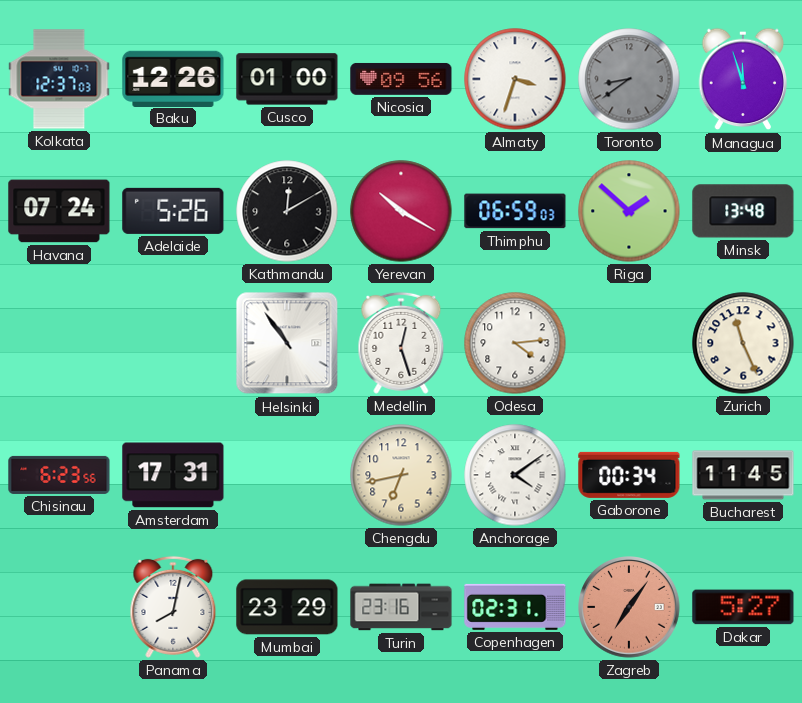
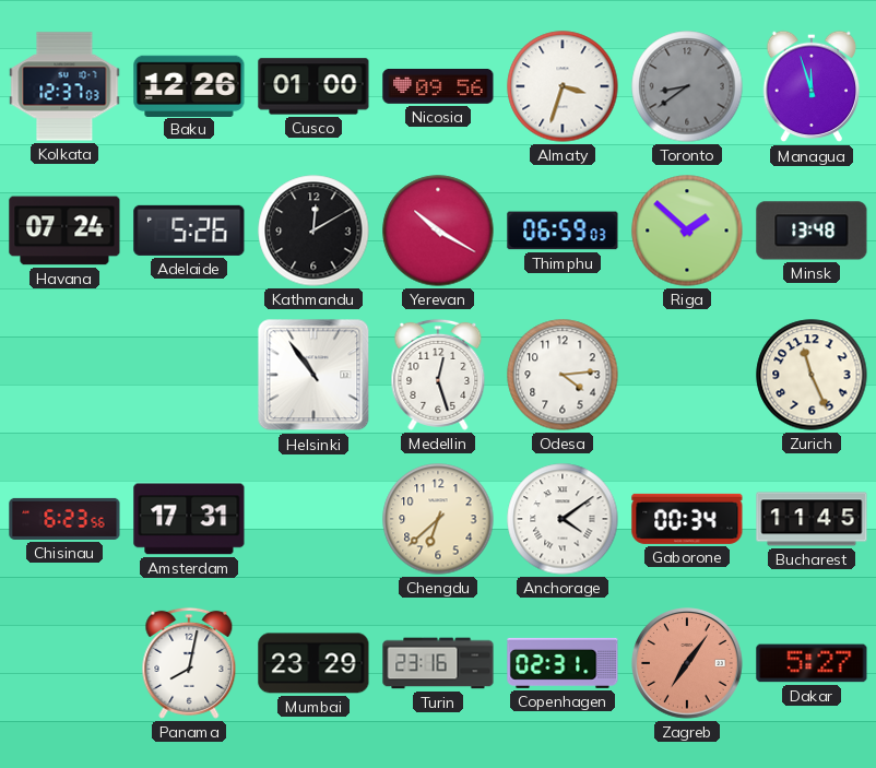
Chengdu: 6:43 -> 6:38
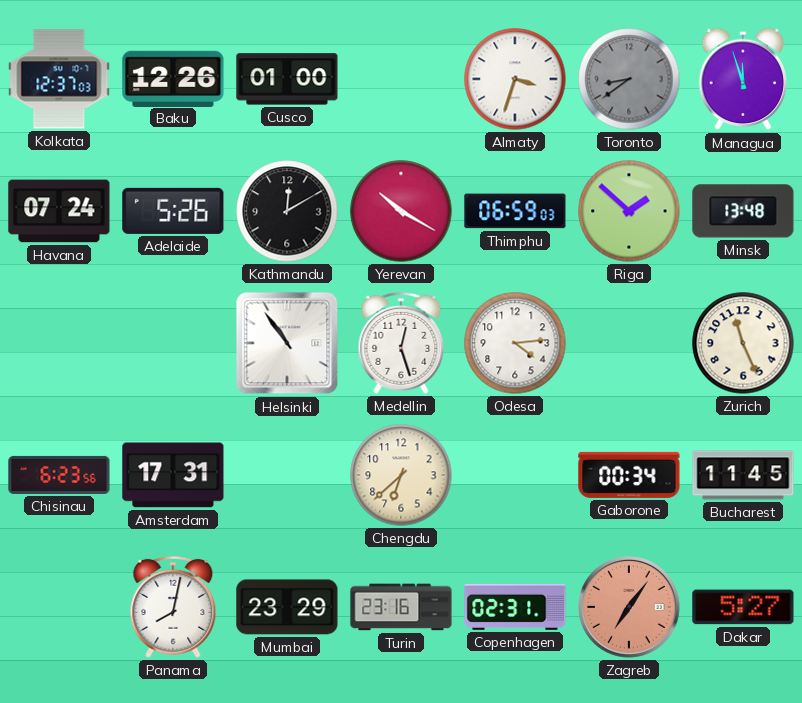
Nicosia: 09:56 -> none
Anchorage: 4:09 -> none
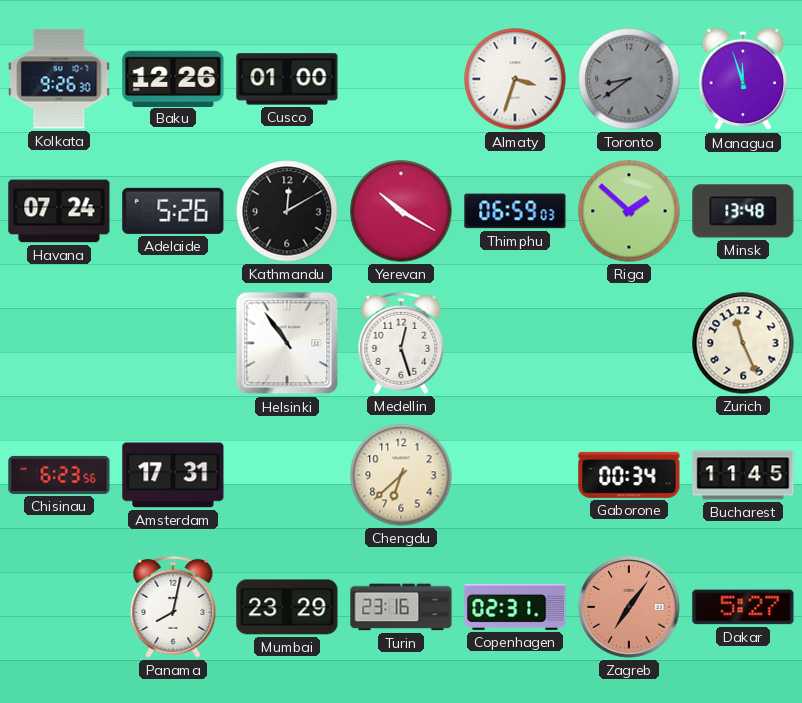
Kolkata: 12:37 -> 9:26
Odesa: 4:14 -> none
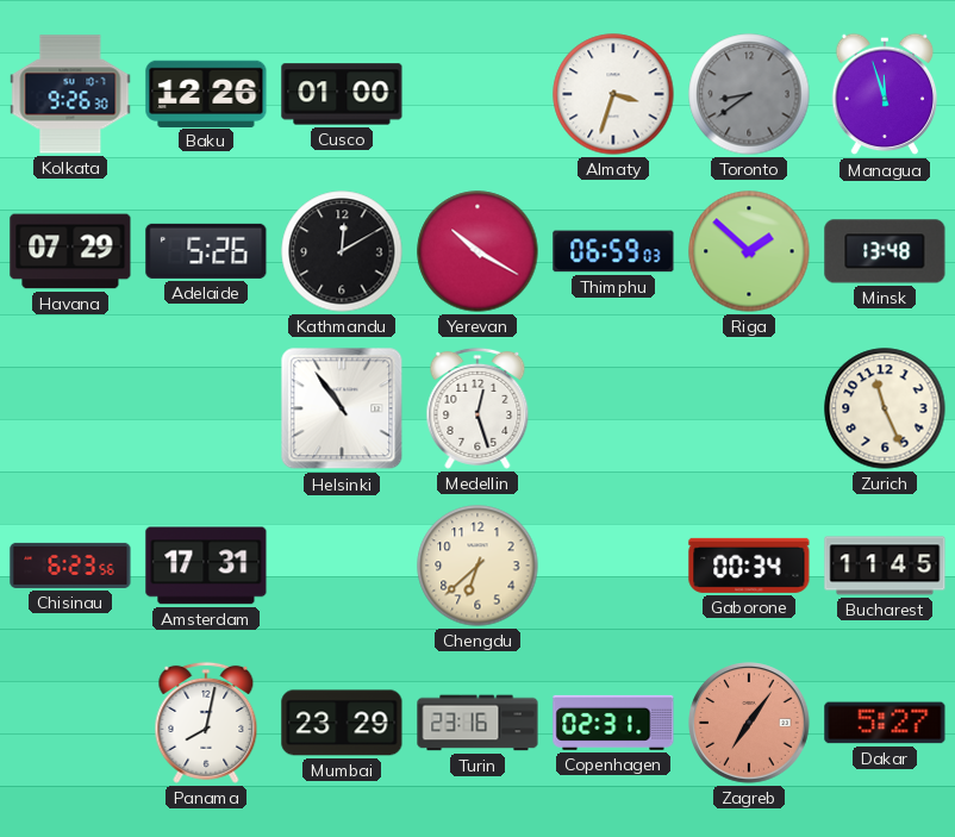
Havana: 07:24 -> 07:29
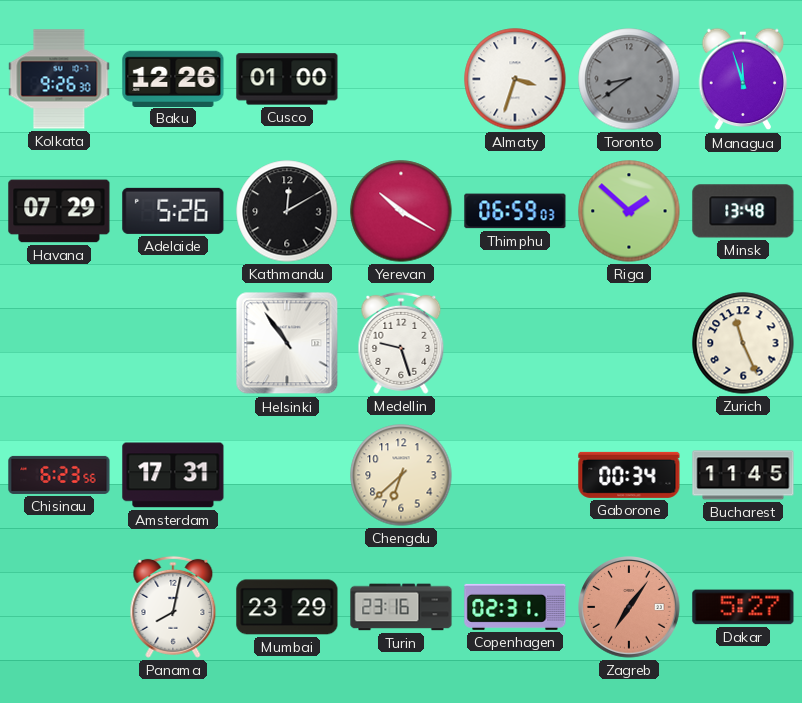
Medellin: 12:27 -> 9:27
